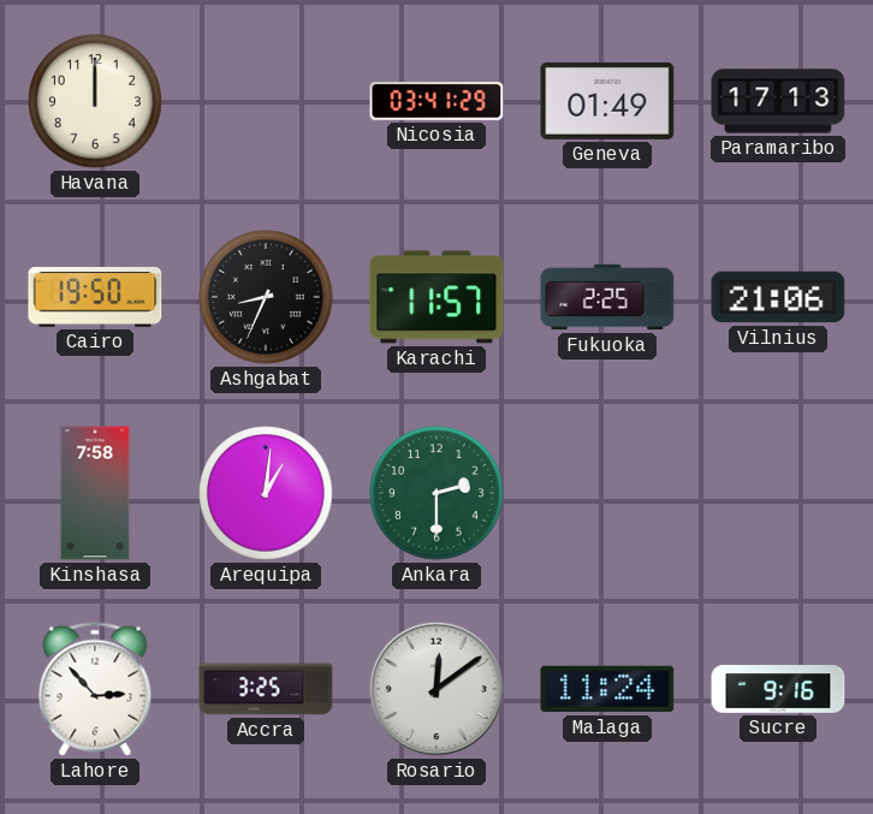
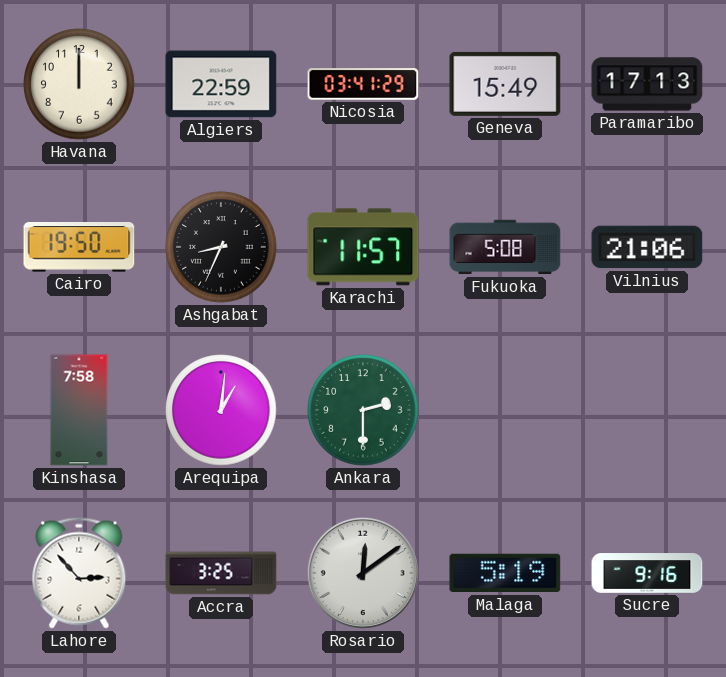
Algiers: none -> 22:59
Geneva: 01:49 -> 15:49
Fukuoka: 2:25 -> 5:08
Malaga: 11:24 -> 5:19
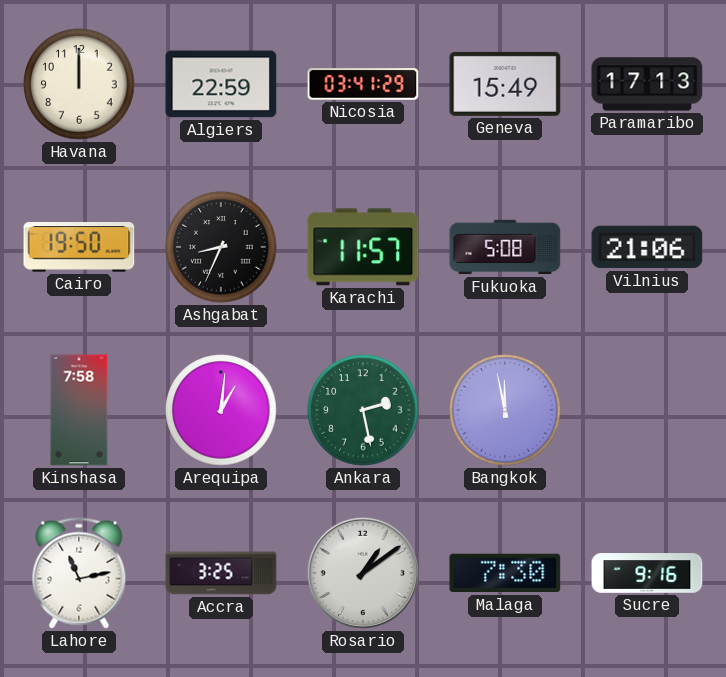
Ankara: 2:30 -> 2:28
Bangkok: none -> 11:58
Lahore: 2:53 -> 11:13
Rosario: 12:09 -> 1:09
Malaga: 5:19 -> 7:30
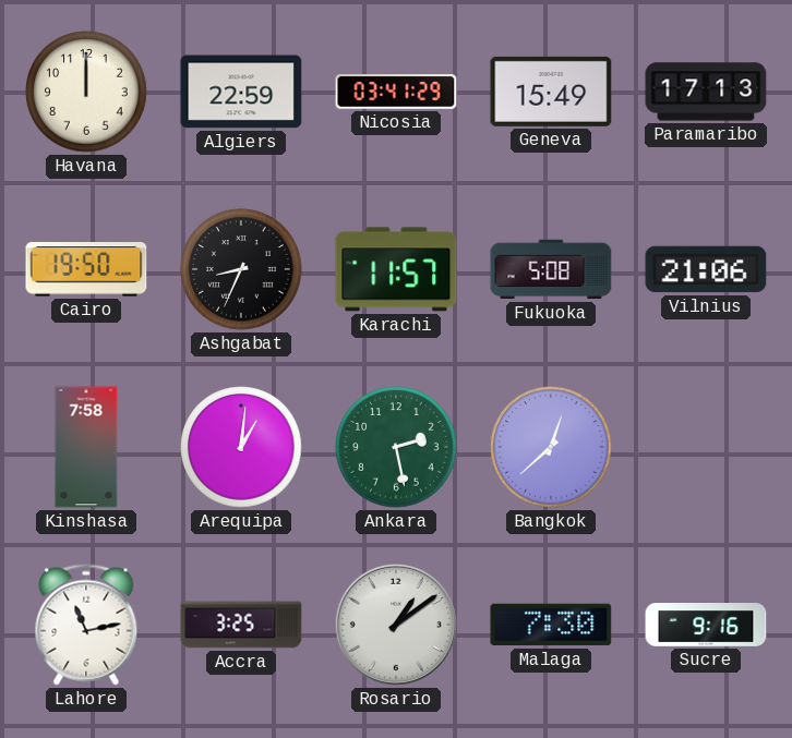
Bangkok: 11:58 -> 12:38
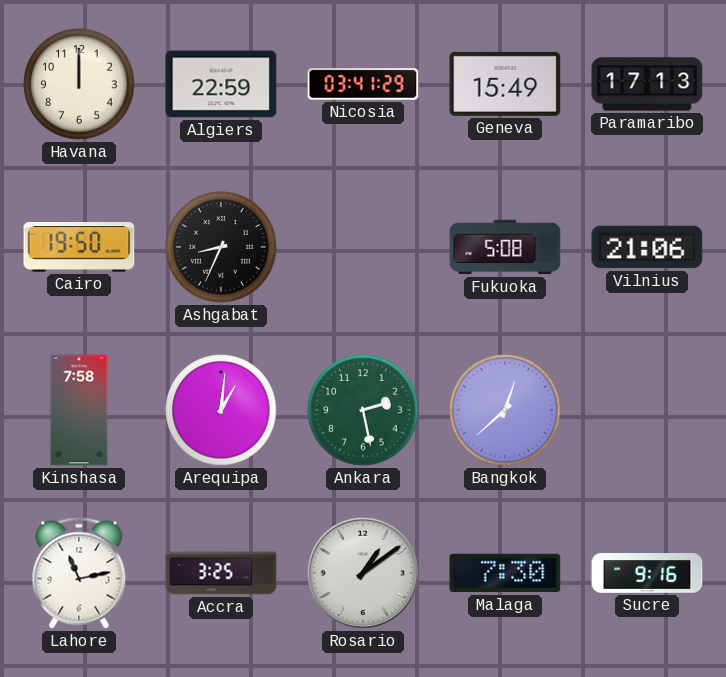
Karachi: 11:57 -> none
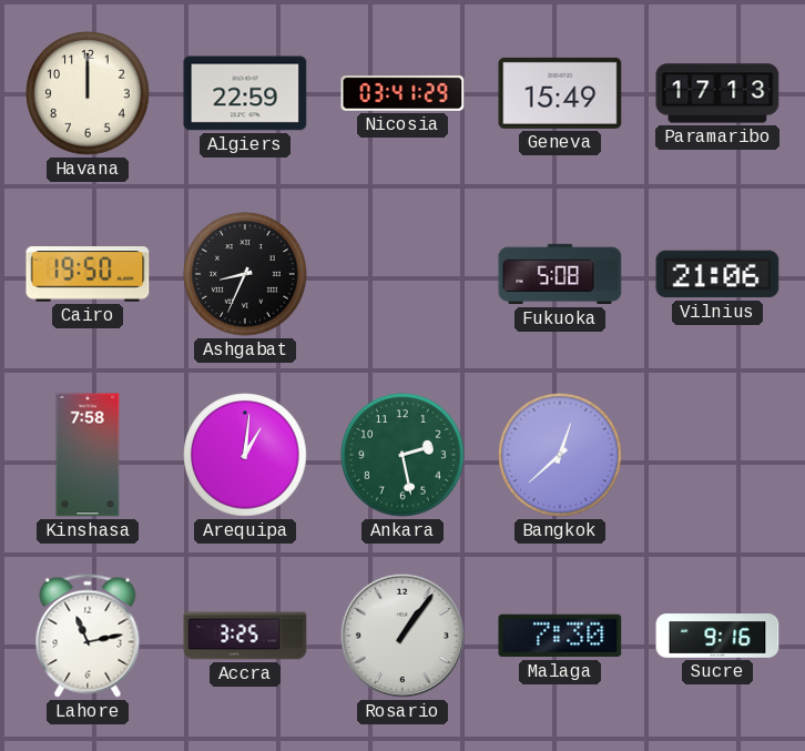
Rosario: 1:09 -> 1:06
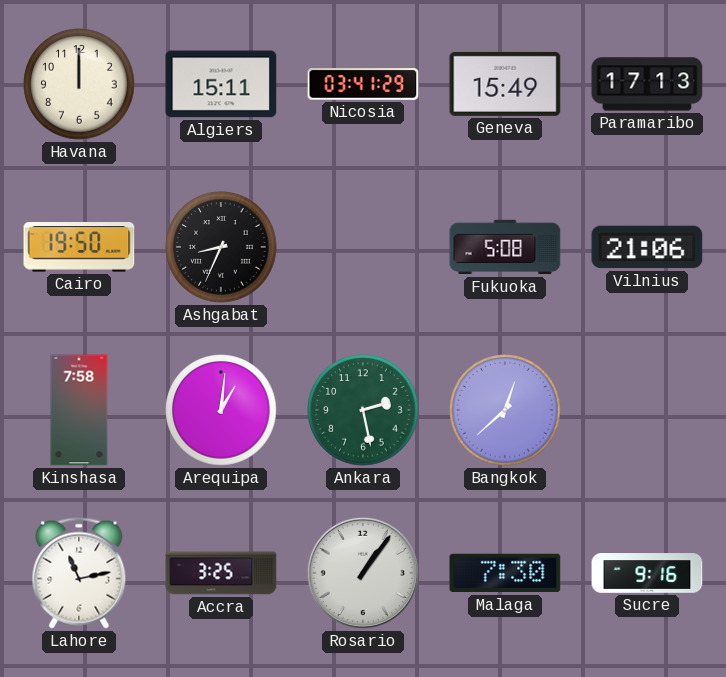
Algiers: 22:59 -> 15:11
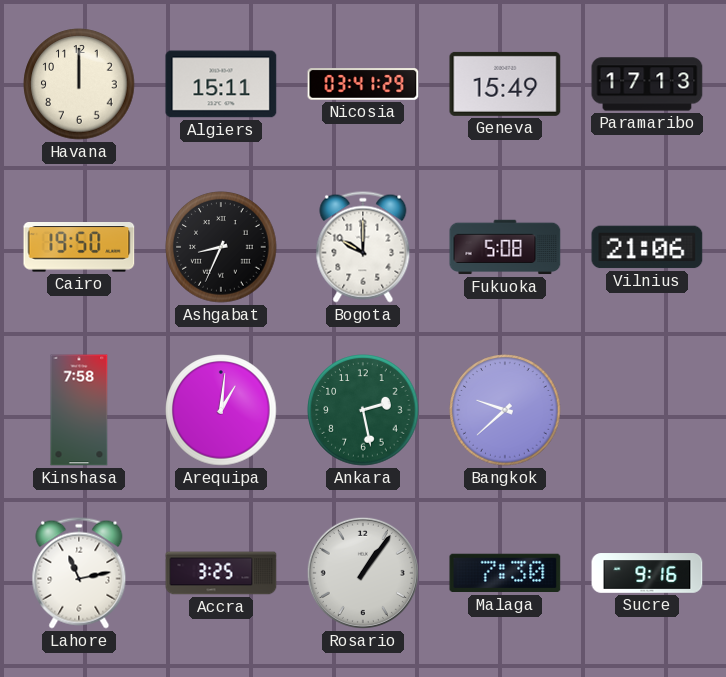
Bogota: none -> 10:00
Bangkok: 12:38 -> 9:38
